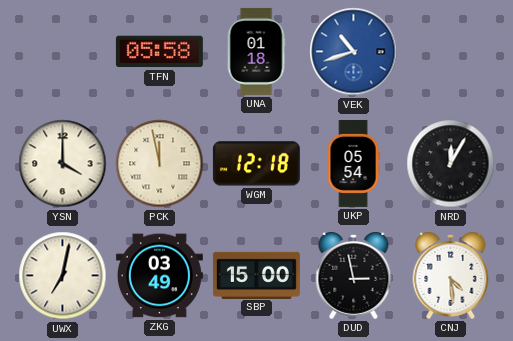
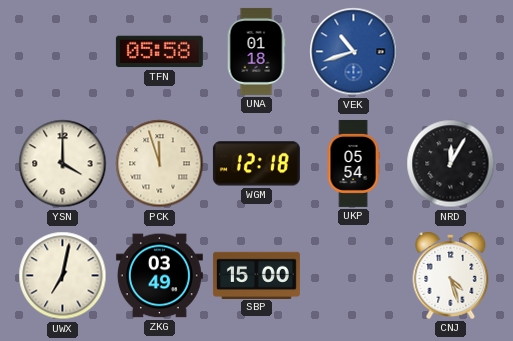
PCK: 11:58 -> 11:57
DUD: 2:58 -> none
CNJ: 4:29 -> 4:27
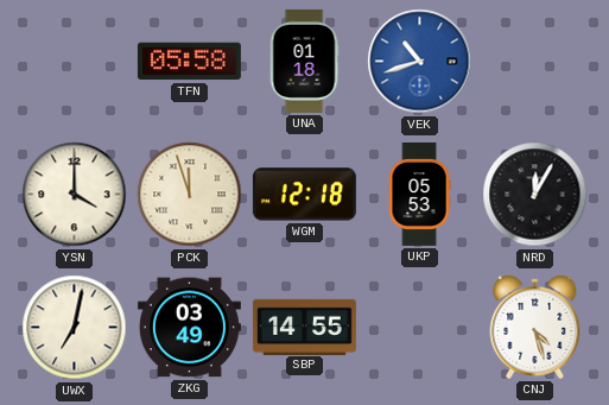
UKP: 05:54 -> 05:53
SBP: 15:00 -> 14:55
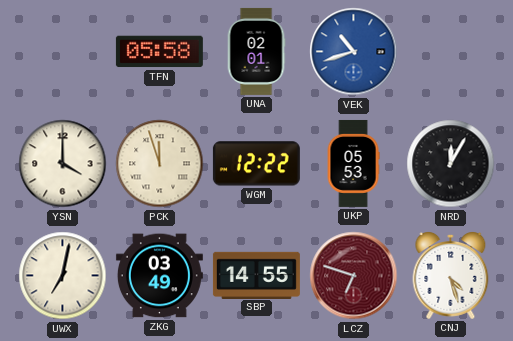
UNA: 01:18 -> 02:01
WGM: 12:18 -> 12:22
LCZ: none -> 6:48
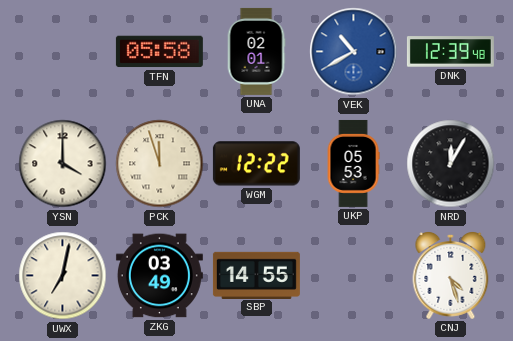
VEK: 10:42 -> 10:40
DNK: none -> 12:39
LCZ: 6:48 -> none
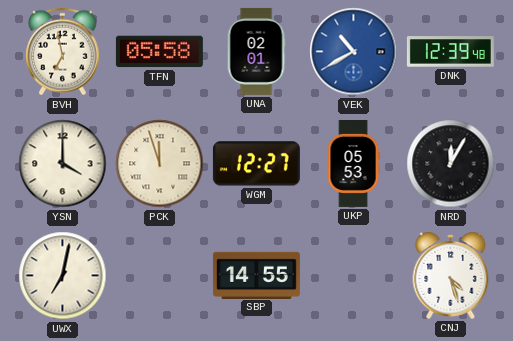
BVH: none -> 6:58
WGM: 12:22 -> 12:27
ZKG: 03:49 -> none
